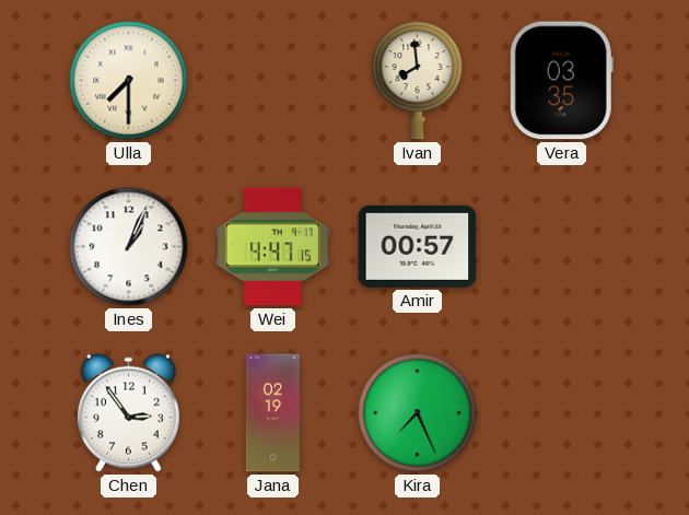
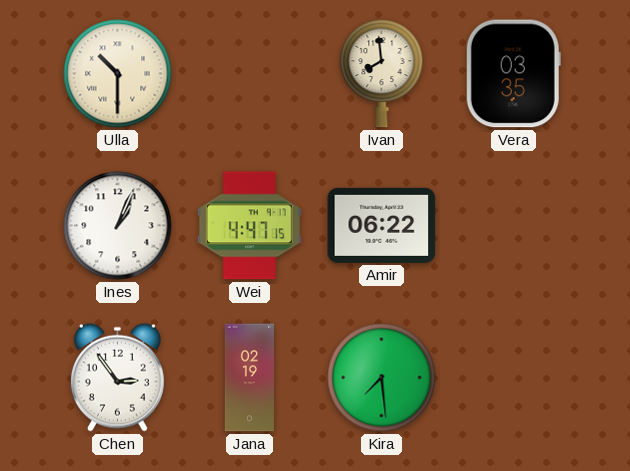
Ulla: 7:30 -> 10:30
Amir: 00:57 -> 06:22
Kira: 7:26 -> 7:29
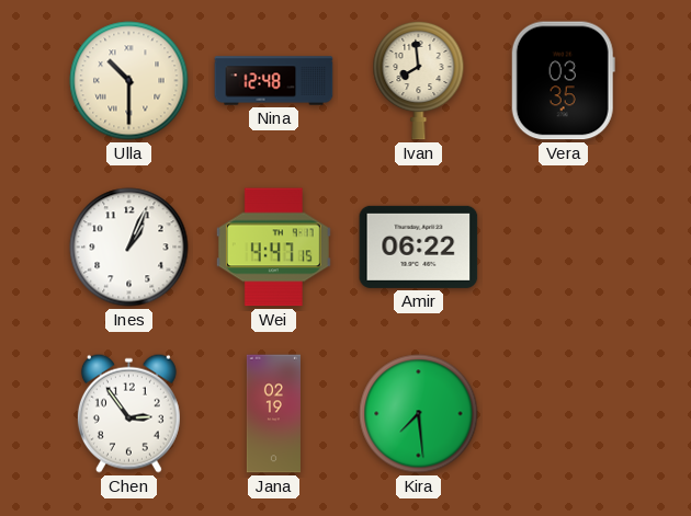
Nina: none -> 12:48
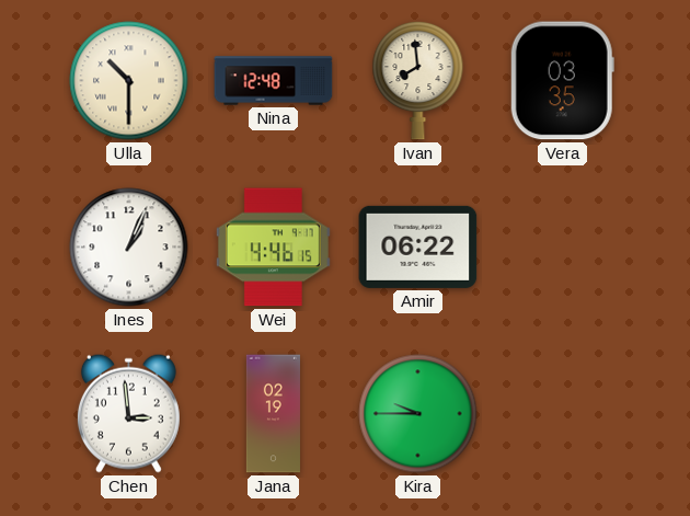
Wei: 4:47 -> 4:46
Chen: 2:54 -> 2:59
Kira: 7:29 -> 9:45
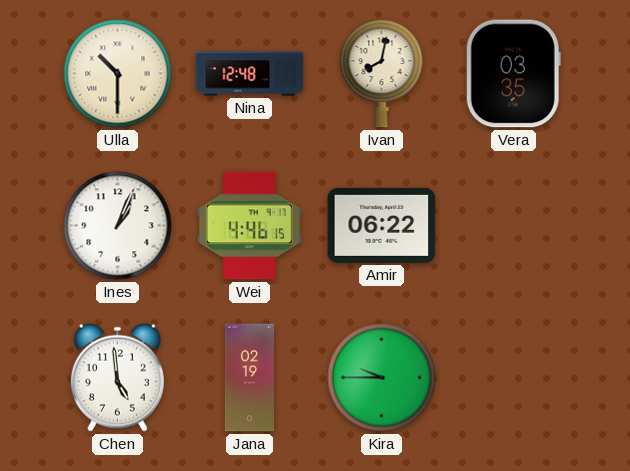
Ivan: 7:59 -> 8:02
Chen: 2:59 -> 4:59
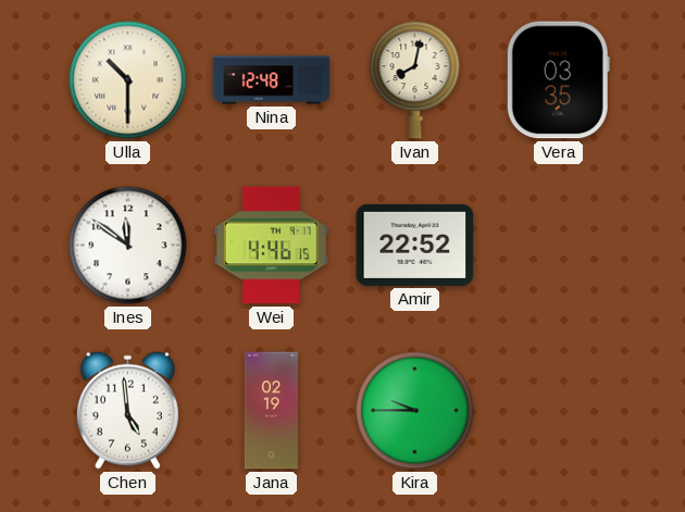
Ines: 1:04 -> 11:51
Amir: 06:22 -> 22:52
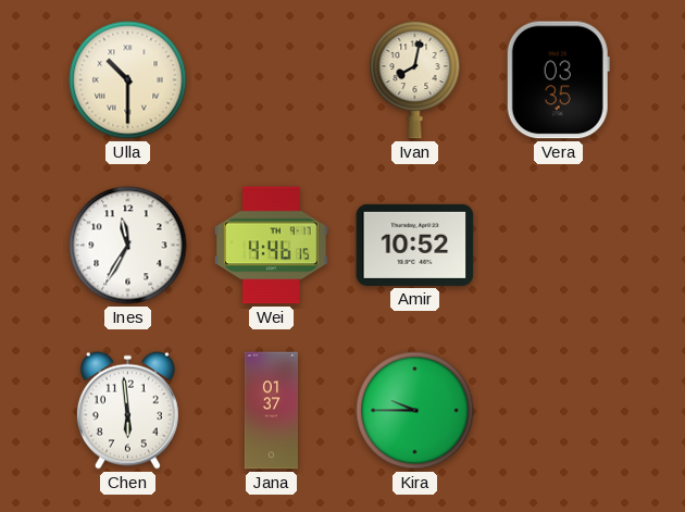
Nina: 12:48 -> none
Ines: 11:51 -> 11:35
Amir: 22:52 -> 10:52
Chen: 4:59 -> 5:59
Jana: 02:19 -> 01:37
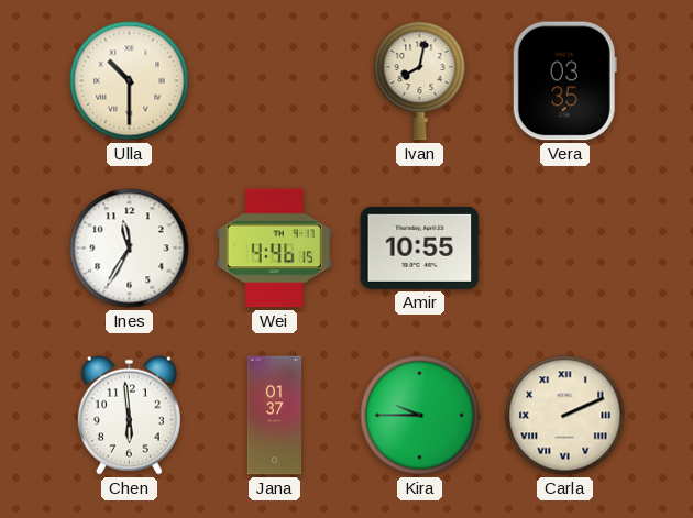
Amir: 10:52 -> 10:55
Carla: none -> 2:11
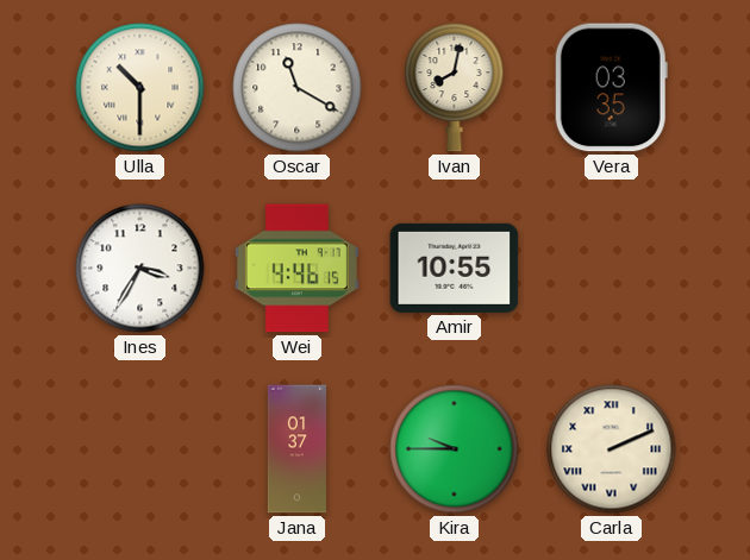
Oscar: none -> 11:20
Ines: 11:35 -> 3:35
Chen: 5:59 -> none
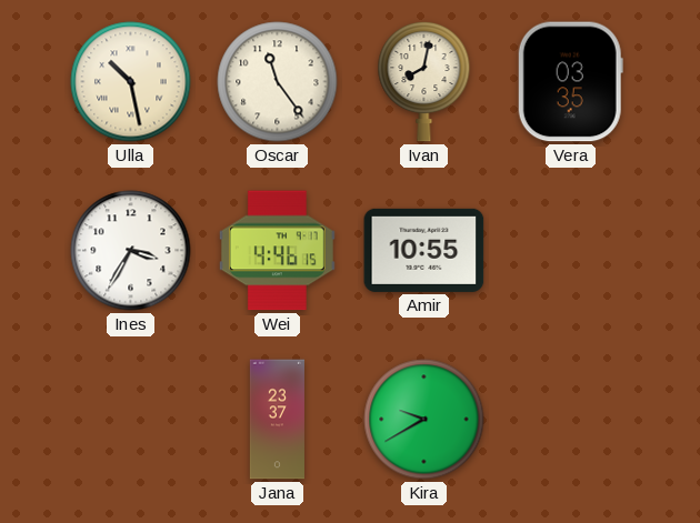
Ulla: 10:30 -> 10:28
Oscar: 11:20 -> 11:24
Jana: 01:37 -> 23:37
Kira: 9:45 -> 9:40
Carla: 2:11 -> none
